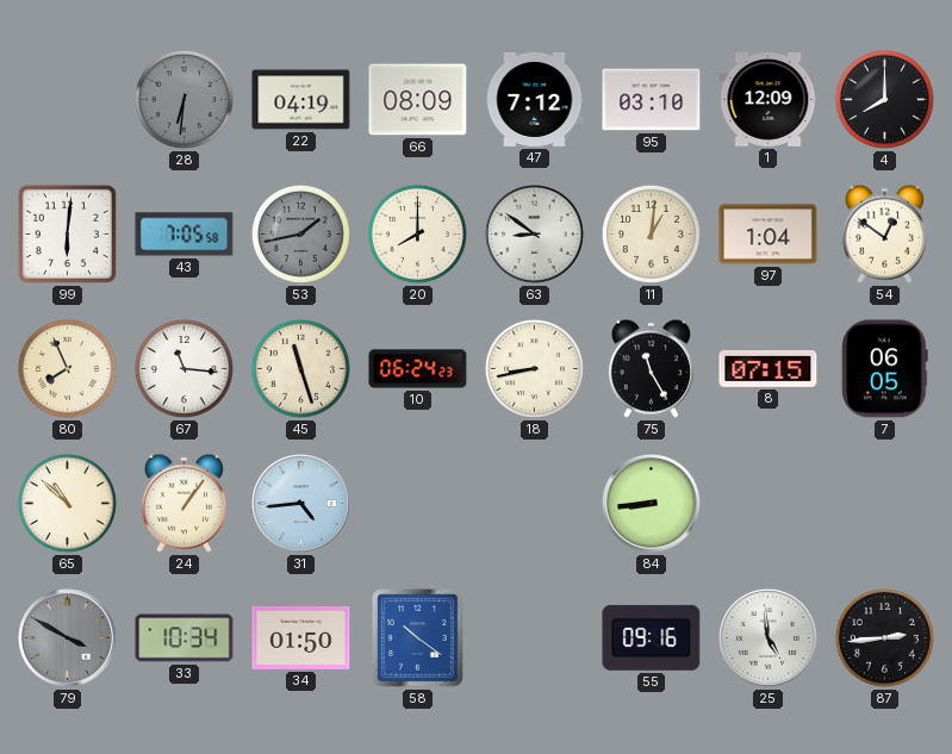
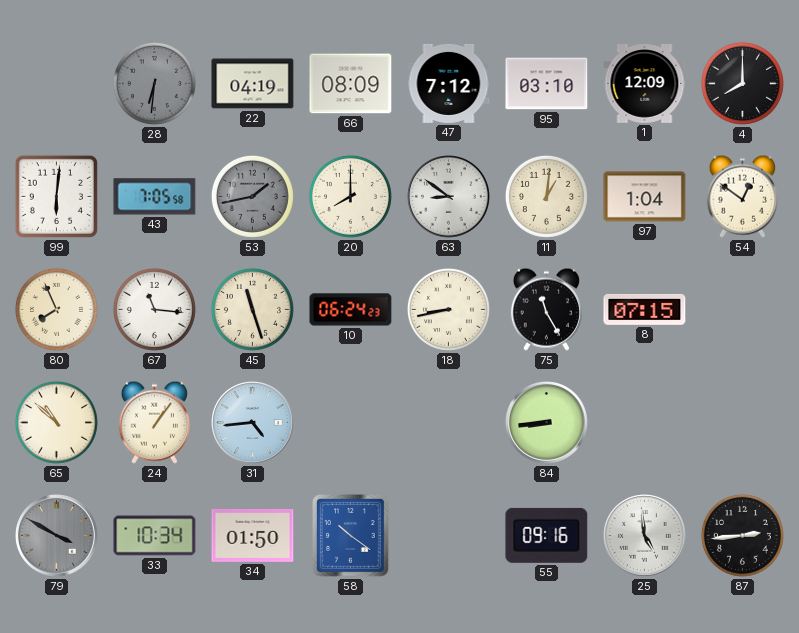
7: 06:05 -> none
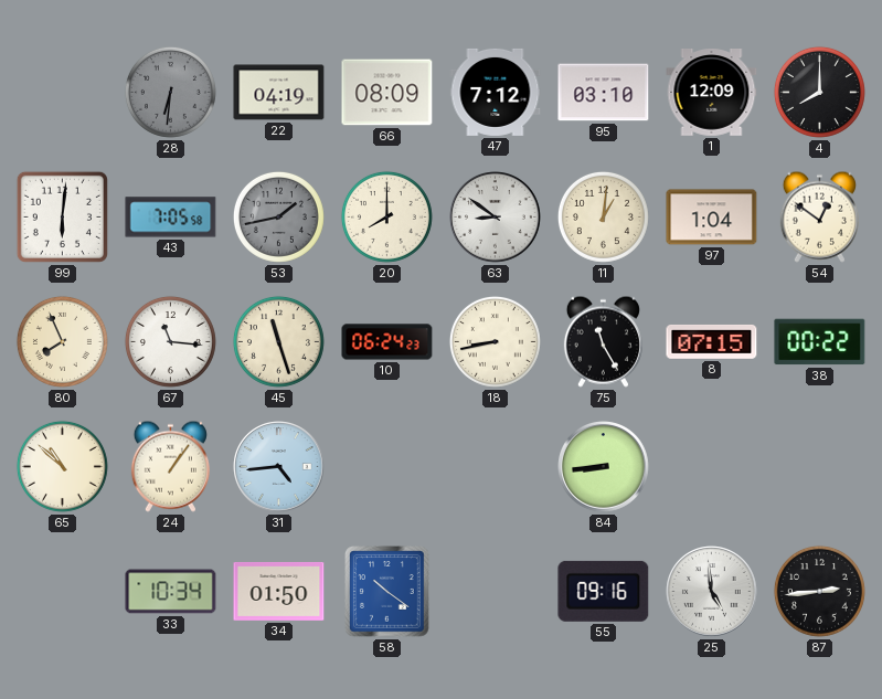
38: none -> 00:22
79: 3:50 -> none
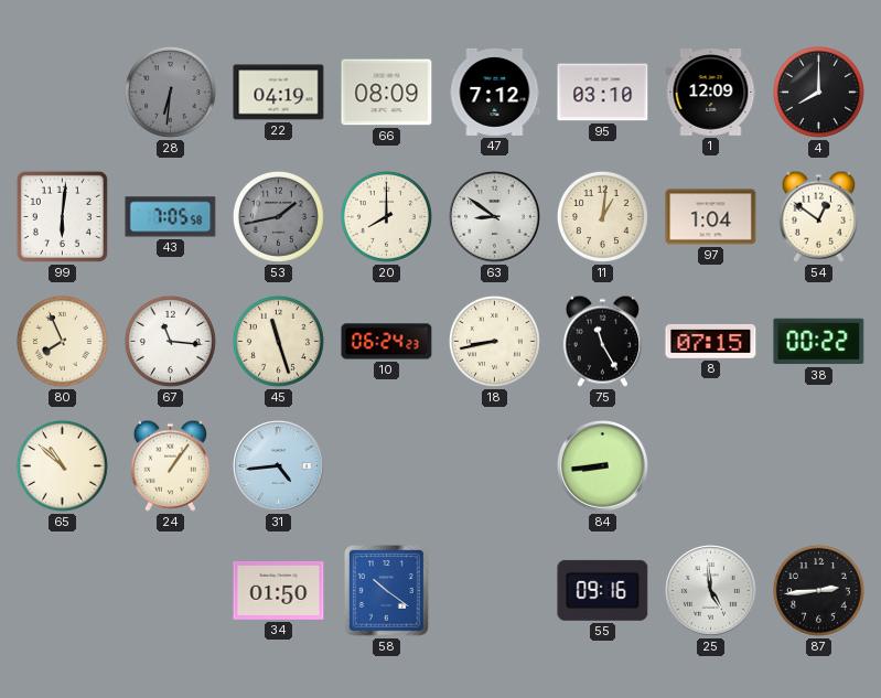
33: 10:34 -> none
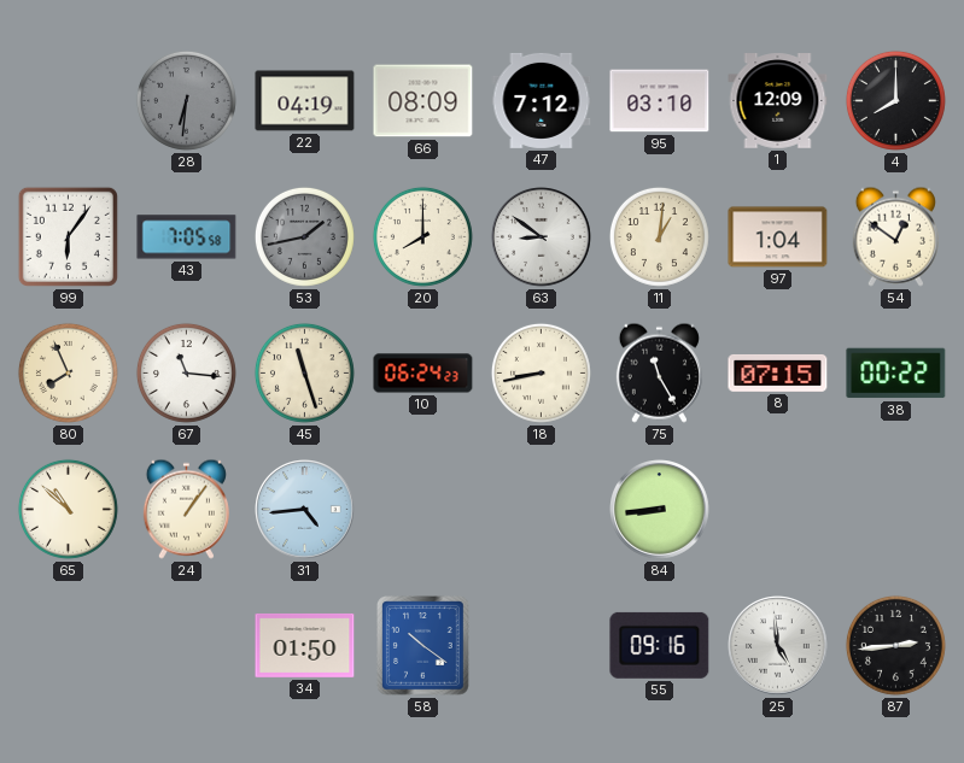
99: 6:01 -> 6:06
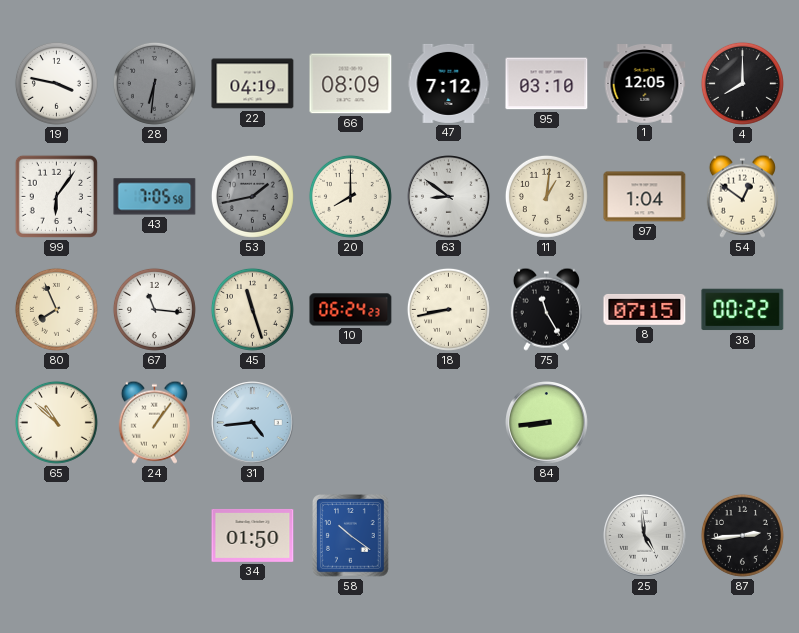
19: none -> 3:47
1: 12:09 -> 12:05
55: 09:16 -> none
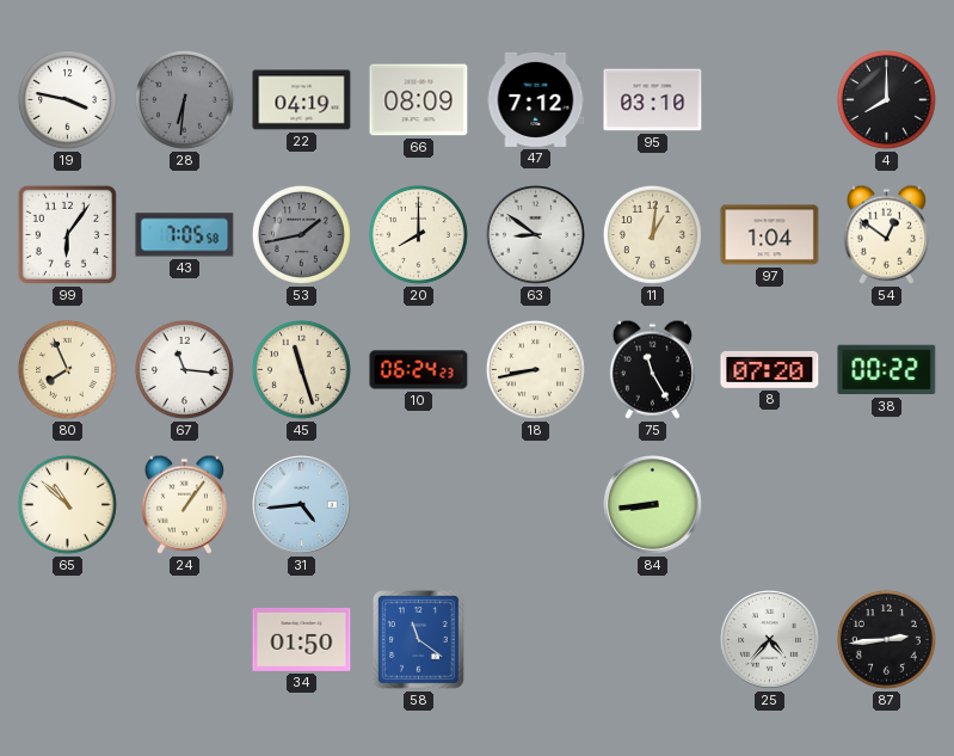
1: 12:05 -> none
8: 07:15 -> 07:20
58: 10:21 -> 11:21
25: 4:59 -> 4:37
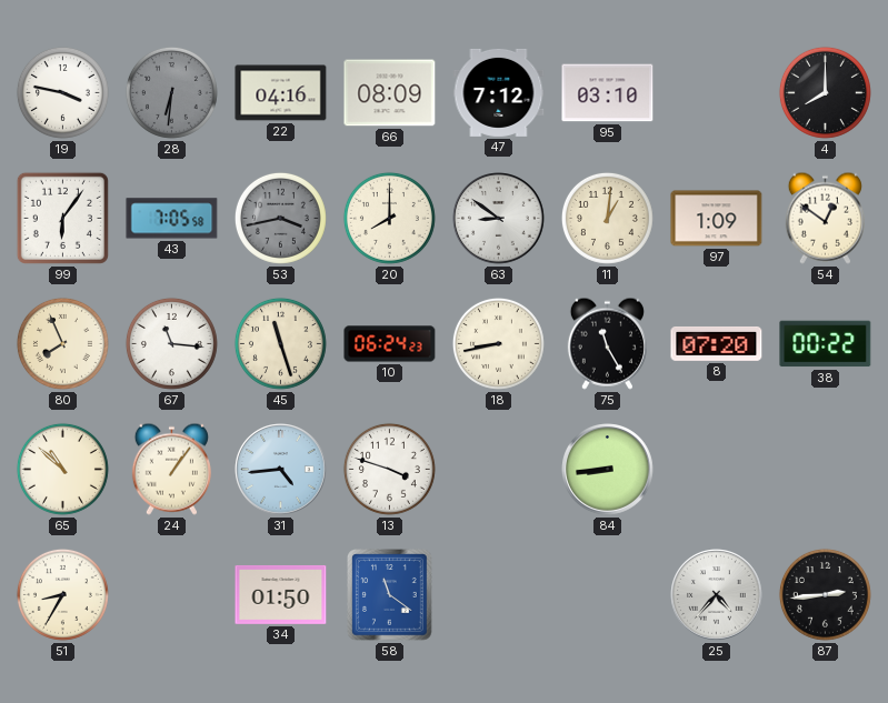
22: 04:19 -> 04:16
53: 1:43 -> 3:43
97: 1:04 -> 1:09
13: none -> 3:48
51: none -> 8:35
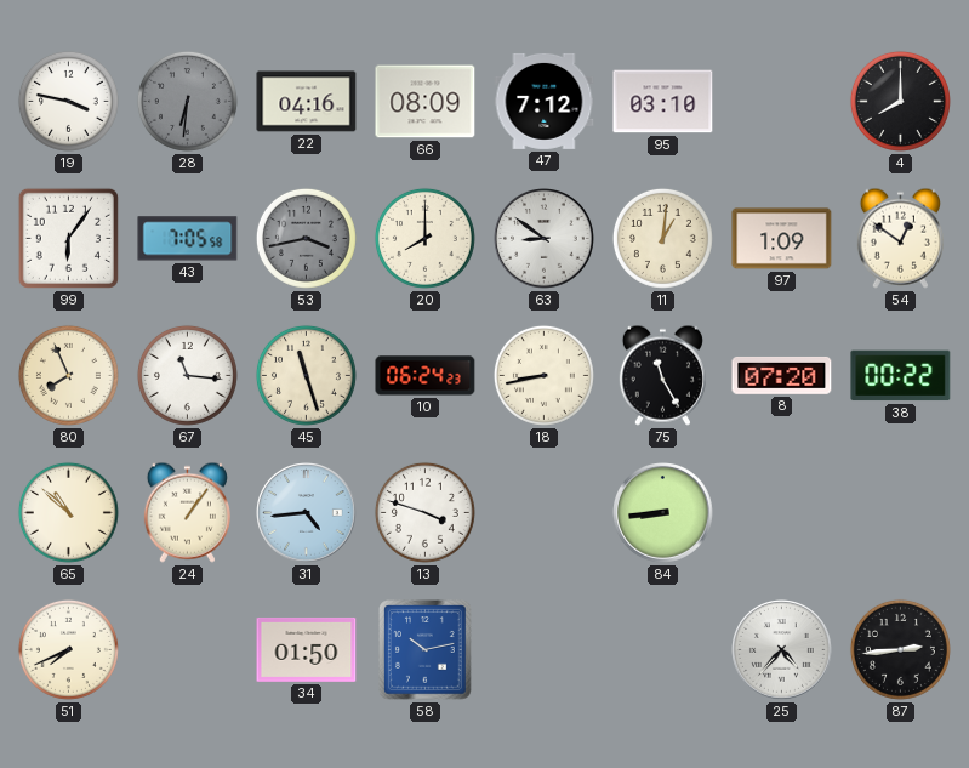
51: 8:35 -> 7:41
58: 11:21 -> 10:13
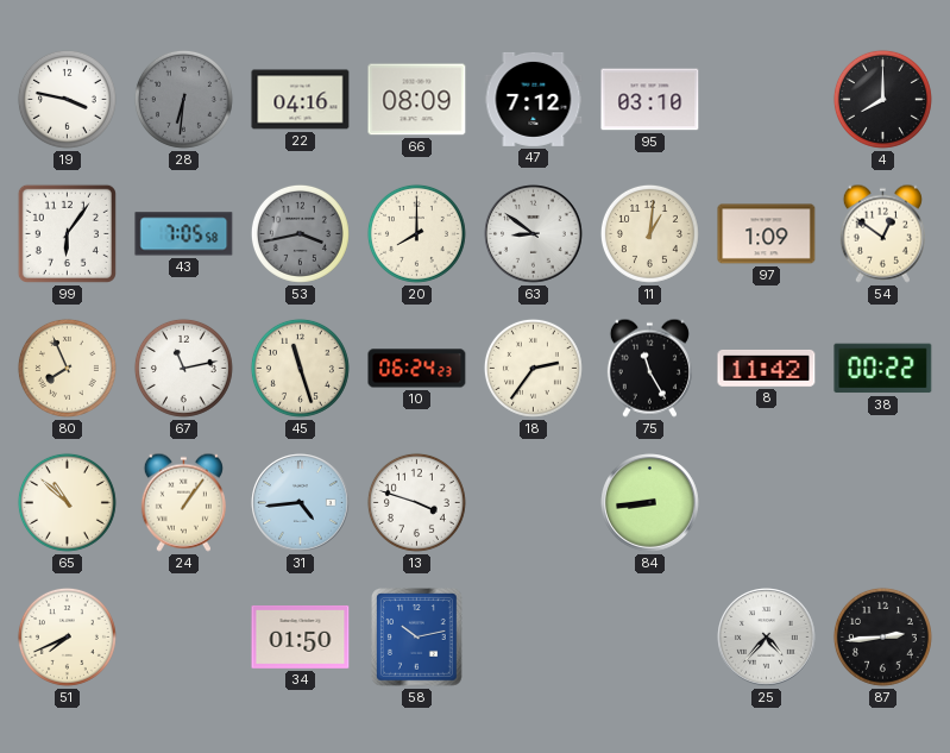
67: 11:16 -> 11:13
18: 8:43 -> 2:36
8: 07:20 -> 11:42
